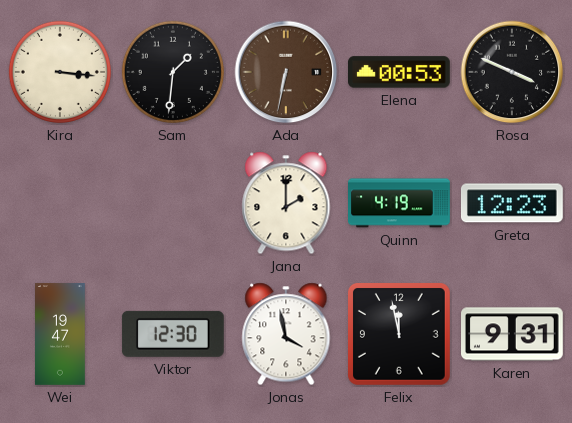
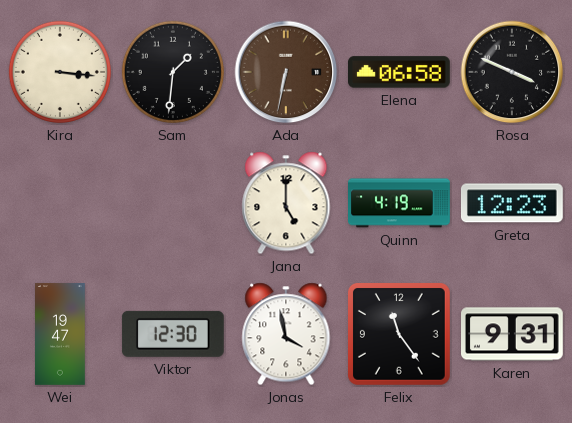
Elena: 00:53 -> 06:58
Jana: 2:00 -> 5:00
Felix: 11:58 -> 11:24
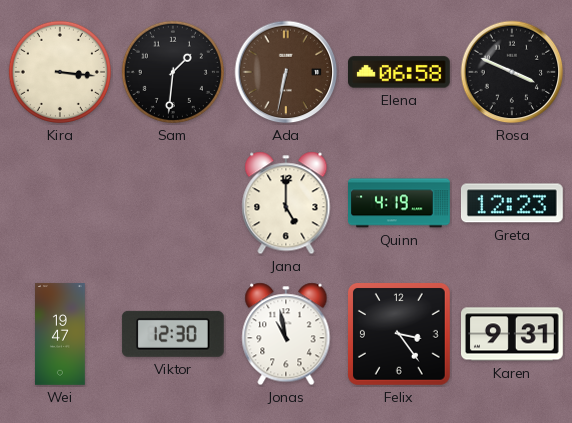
Jonas: 3:58 -> 10:58
Felix: 11:24 -> 3:24
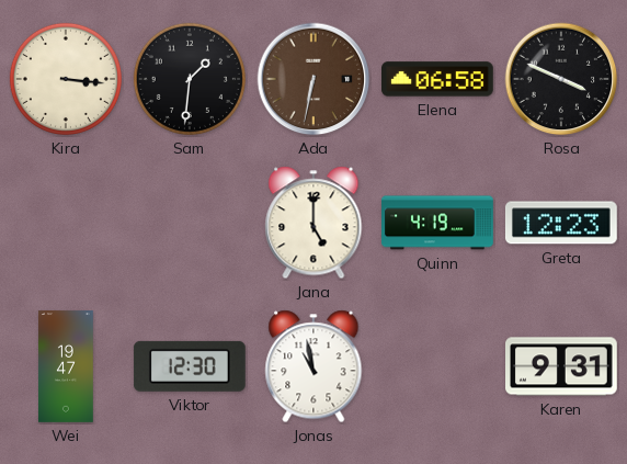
Felix: 3:24 -> none
